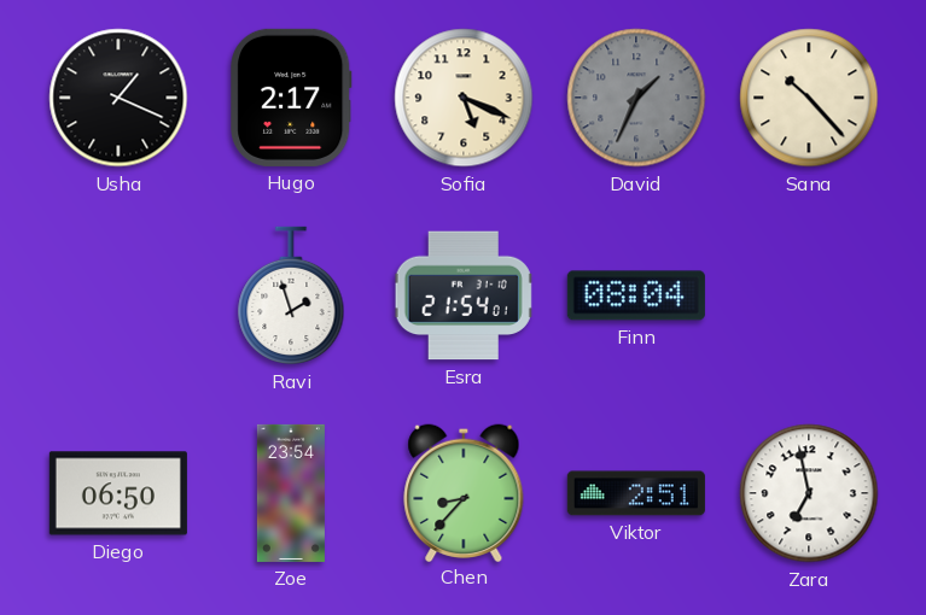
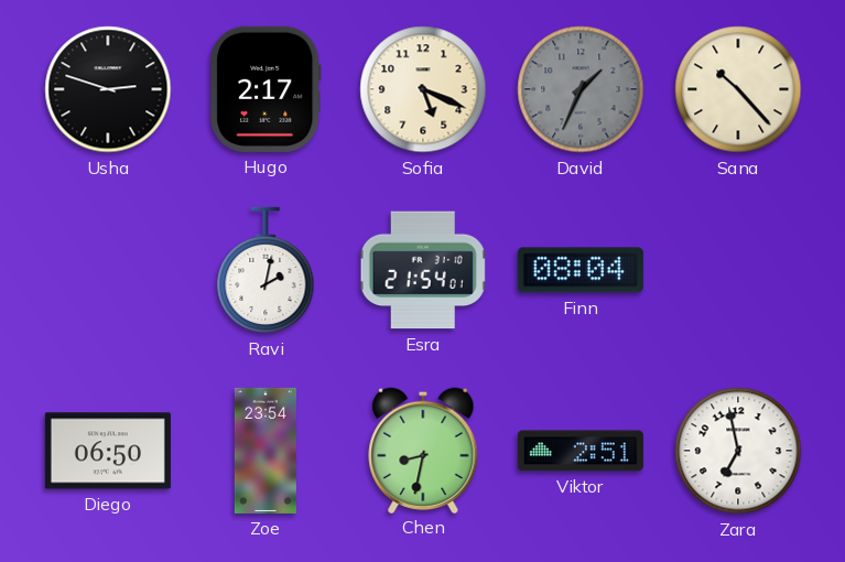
Usha: 1:19 -> 2:48
Ravi: 1:57 -> 2:02
Chen: 8:37 -> 8:32
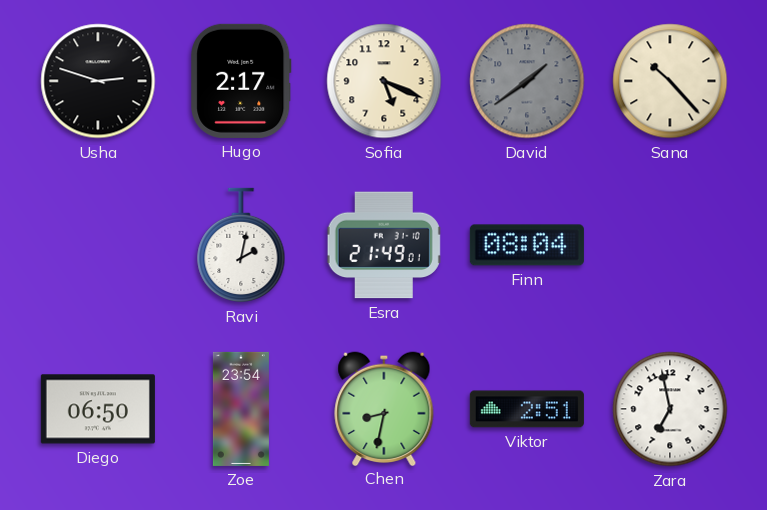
David: 1:34 -> 1:39
Esra: 21:54 -> 21:49
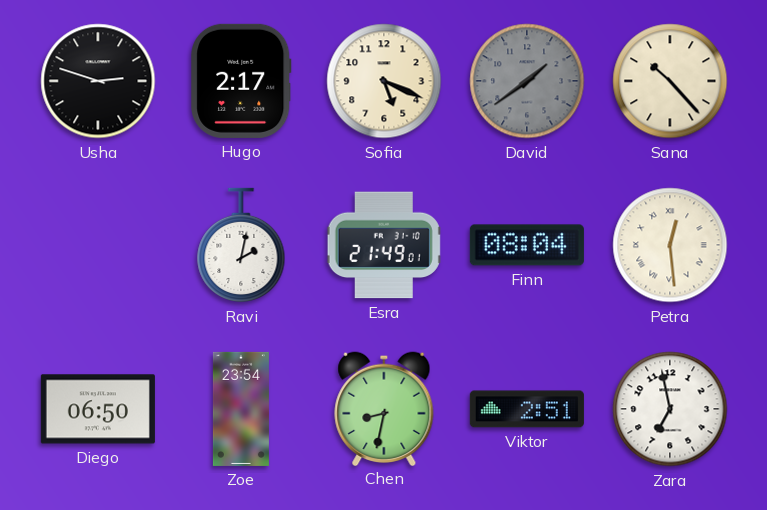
Petra: none -> 12:29
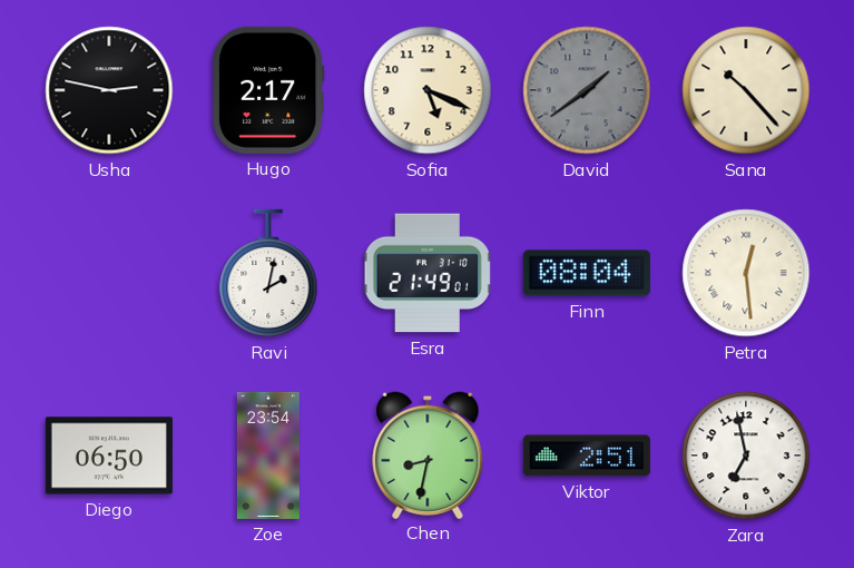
Usha: 2:48 -> 2:47
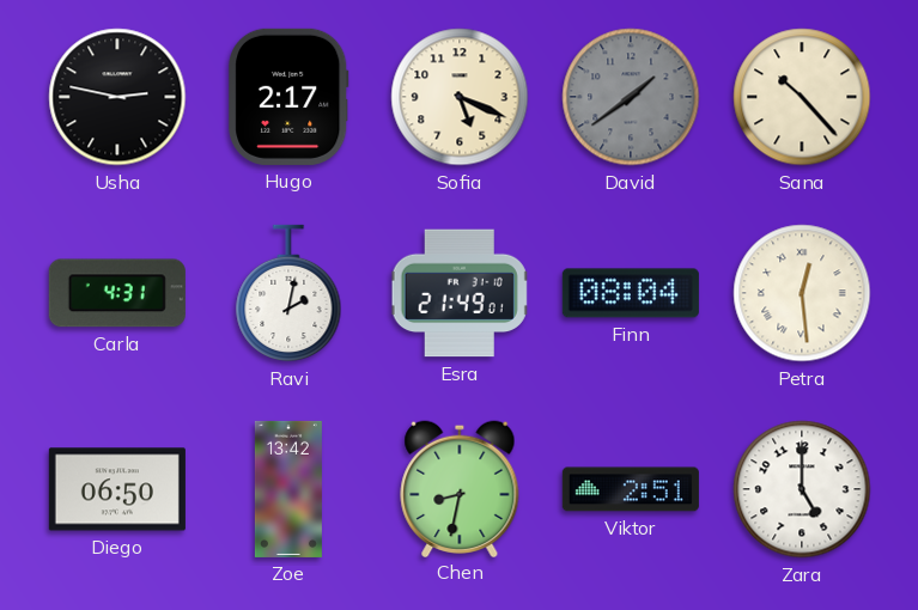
Carla: none -> 4:31
Zoe: 23:54 -> 13:42
Zara: 6:58 -> 5:00
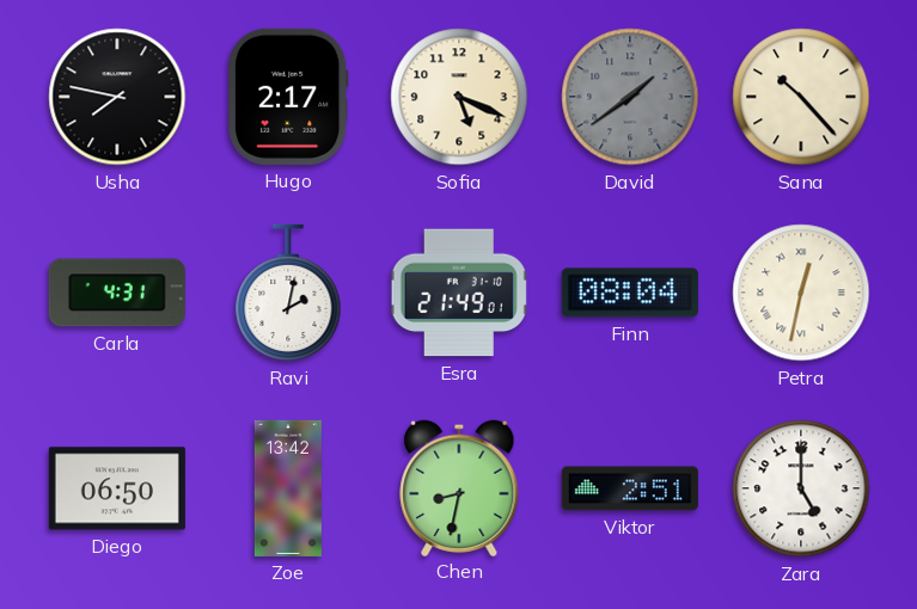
Usha: 2:47 -> 7:47
Petra: 12:29 -> 12:32
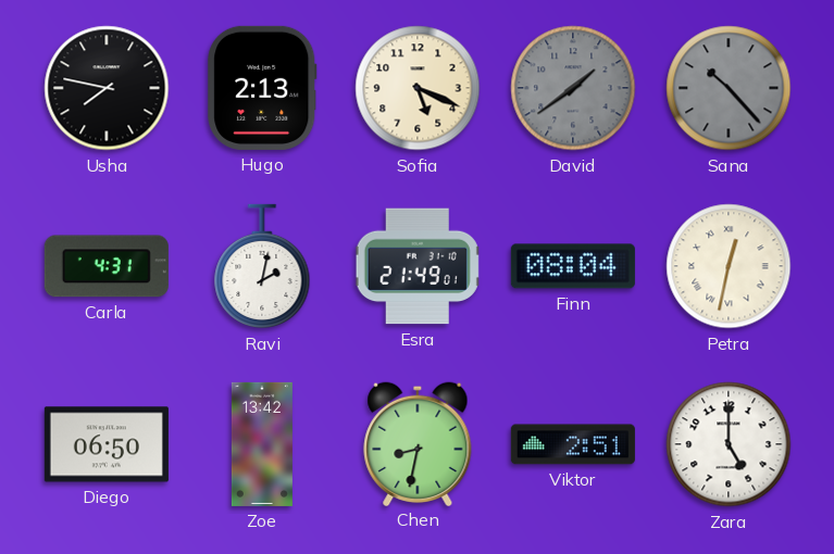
Hugo: 2:17 -> 2:13
Sana dial: cream -> grey
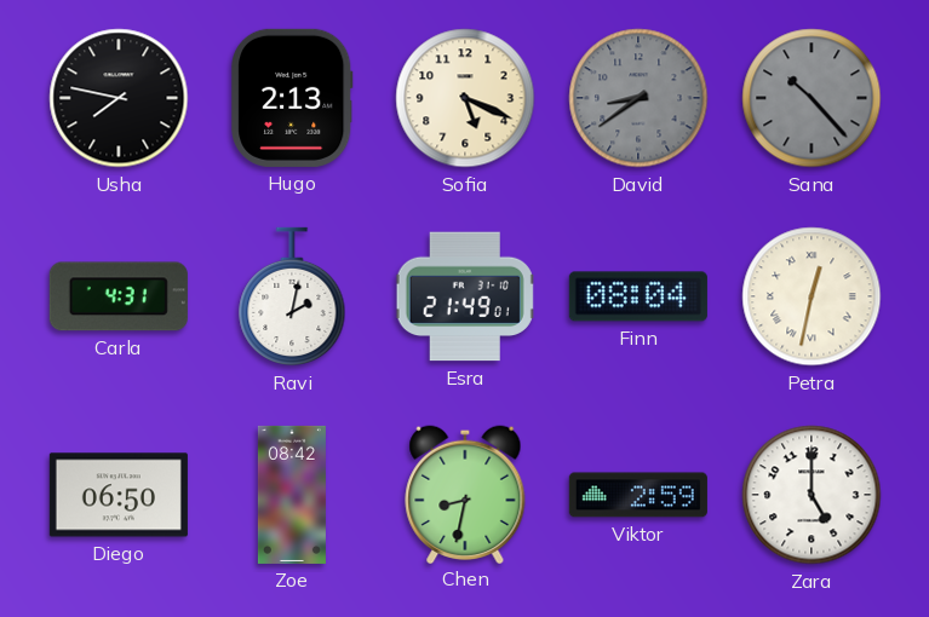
David: 1:39 -> 8:39
Zoe: 13:42 -> 08:42
Viktor: 2:51 -> 2:59
